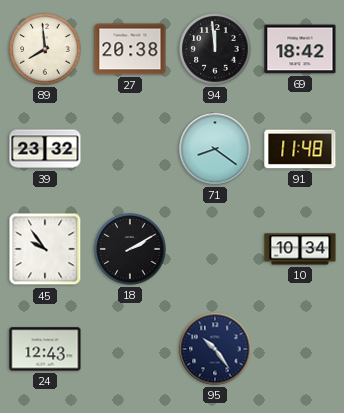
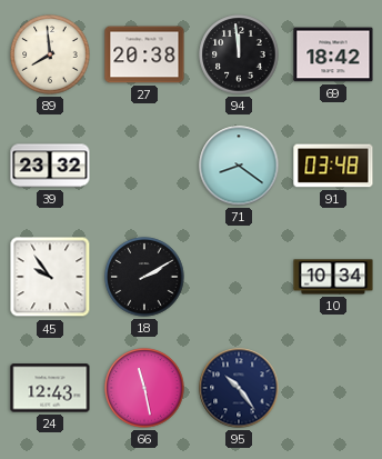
91: 11:48 -> 03:48
66: none -> 11:28
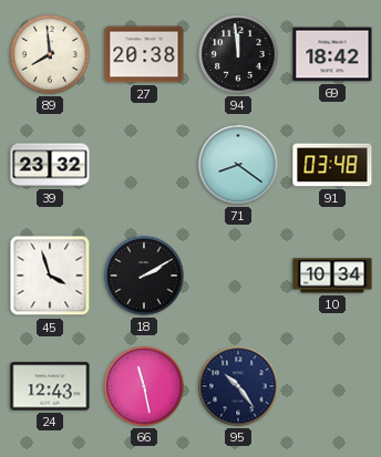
45: 9:54 -> 3:57
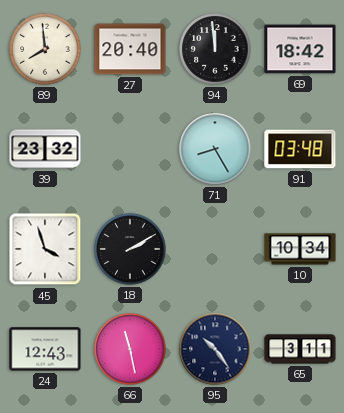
27: 20:38 -> 20:40
71: 8:21 -> 8:25
65: none -> 3:11
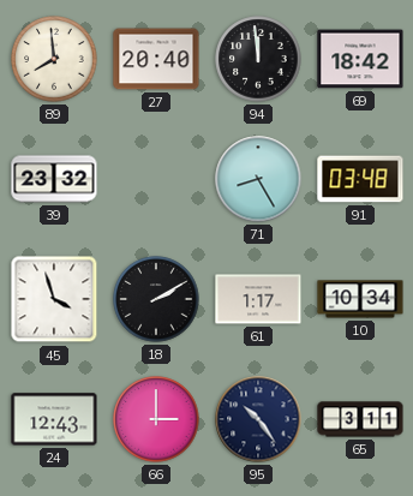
61: none -> 1:17
66: 11:28 -> 3:00
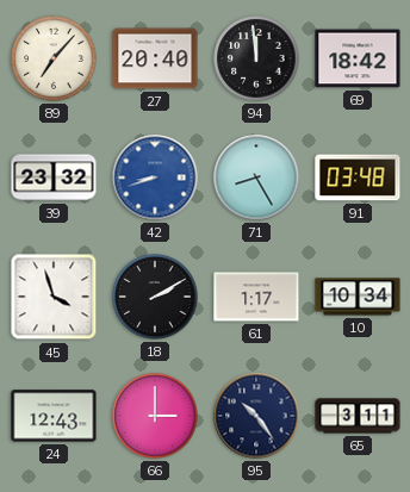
89: 7:59 -> 7:07
42: none -> 8:42
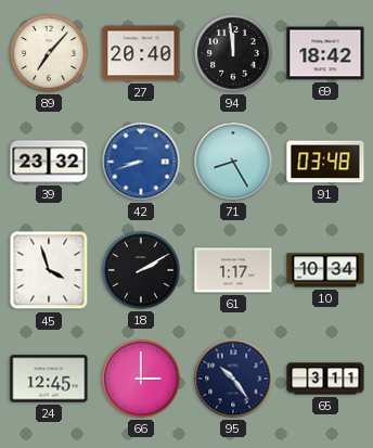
24: 12:43 -> 12:45
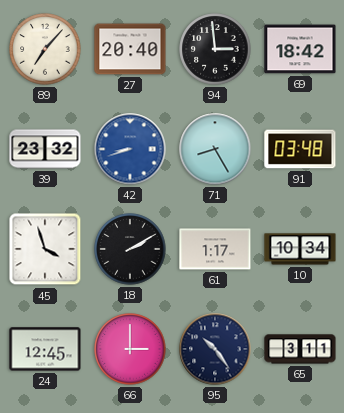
94: 11:59 -> 2:59
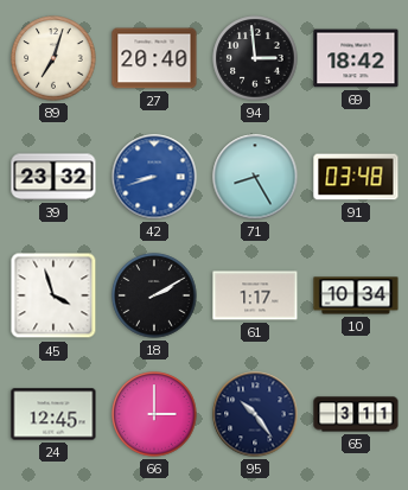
89: 7:07 -> 7:03
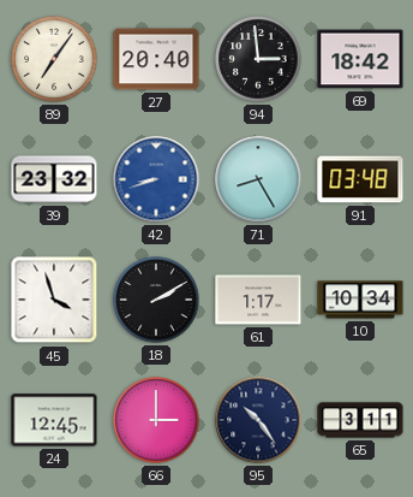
89: 7:03 -> 7:06
